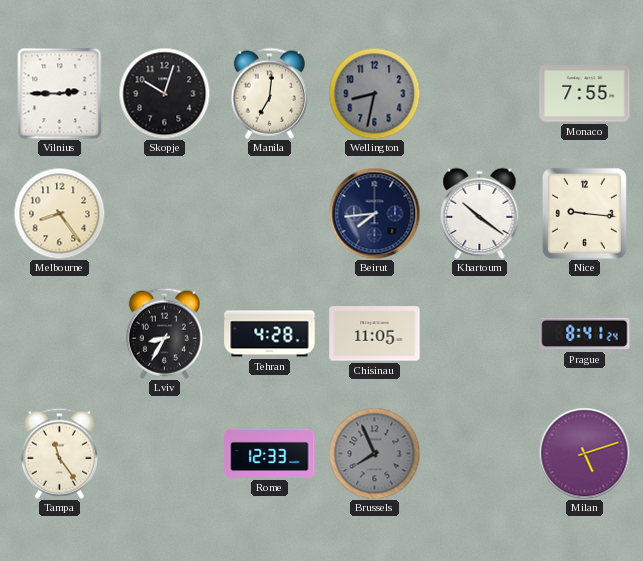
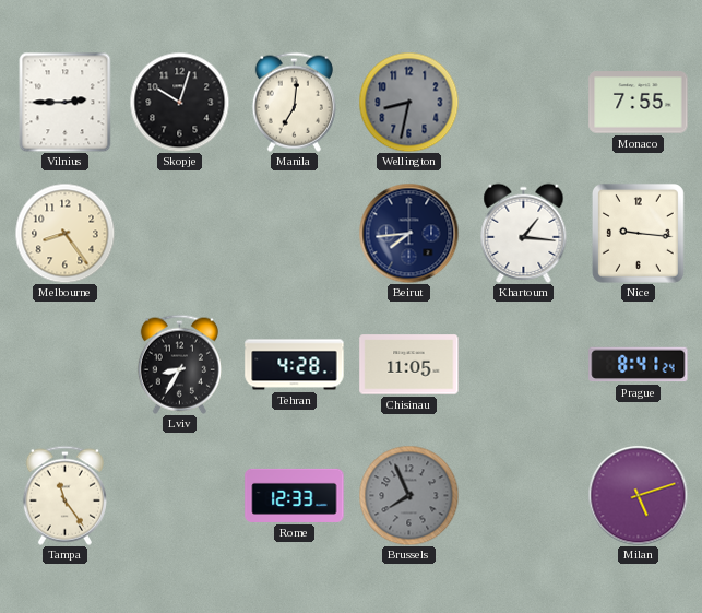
Khartoum: 10:21 -> 1:16
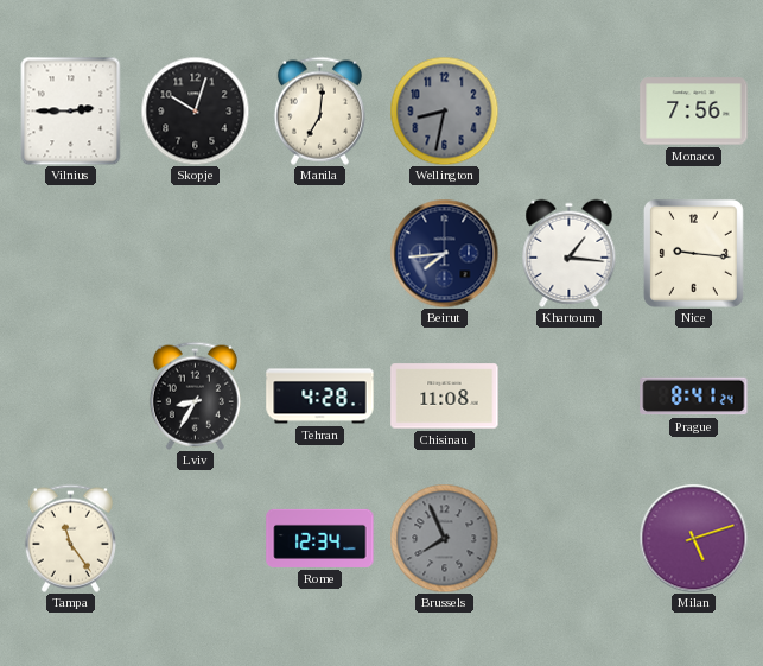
Monaco: 7:55 -> 7:56
Melbourne: 8:24 -> none
Chisinau: 11:05 -> 11:08
Rome: 12:33 -> 12:34
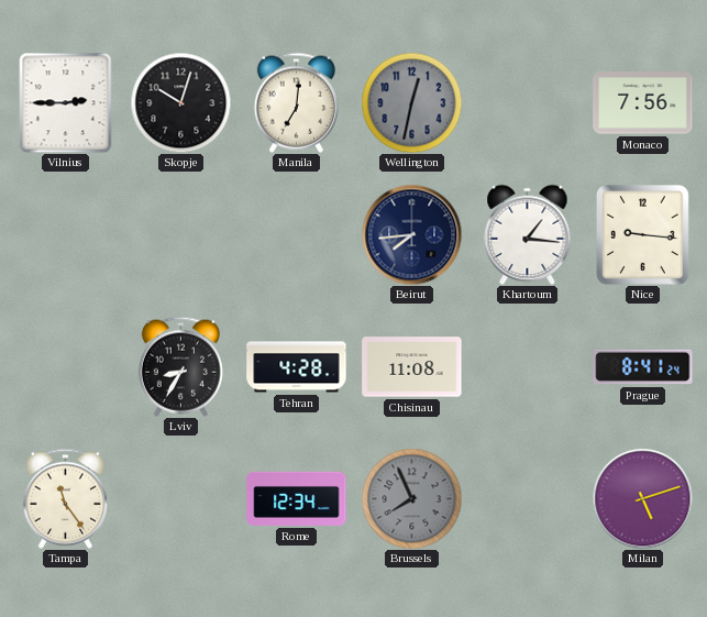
Wellington: 8:32 -> 12:32
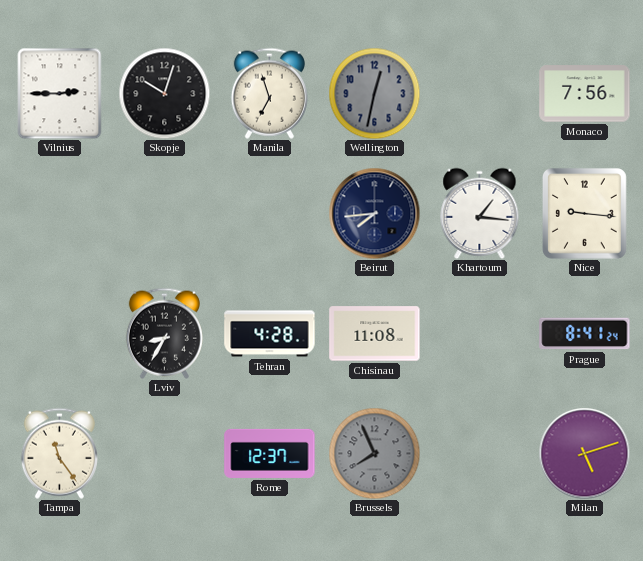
Manila: 7:01 -> 6:57
Rome: 12:34 -> 12:37
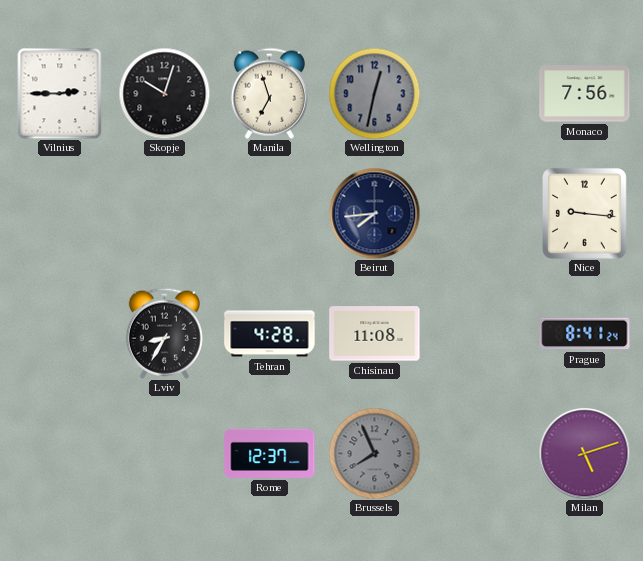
Khartoum: 1:16 -> none
Tampa: 11:24 -> none
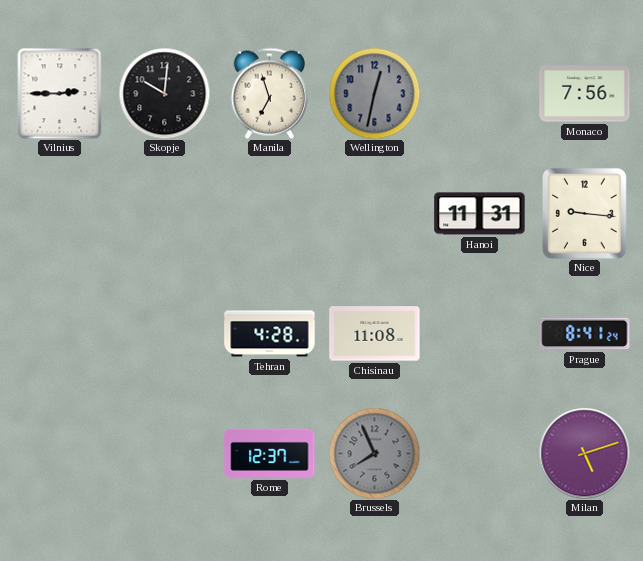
Skopje: 10:03 -> 10:01
Beirut: 7:44 -> none
Hanoi: none -> 11:31
Lviv: 8:35 -> none
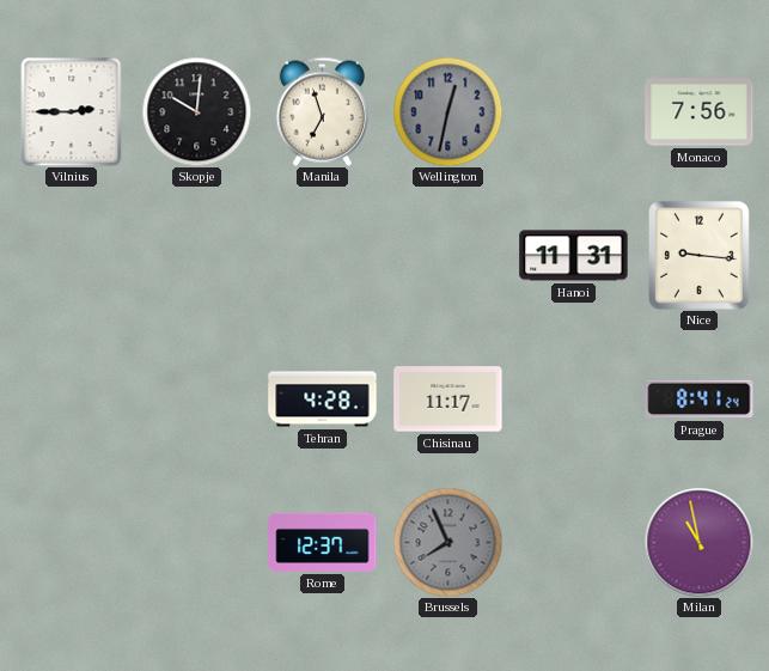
Chisinau: 11:08 -> 11:17
Milan: 5:12 -> 10:58
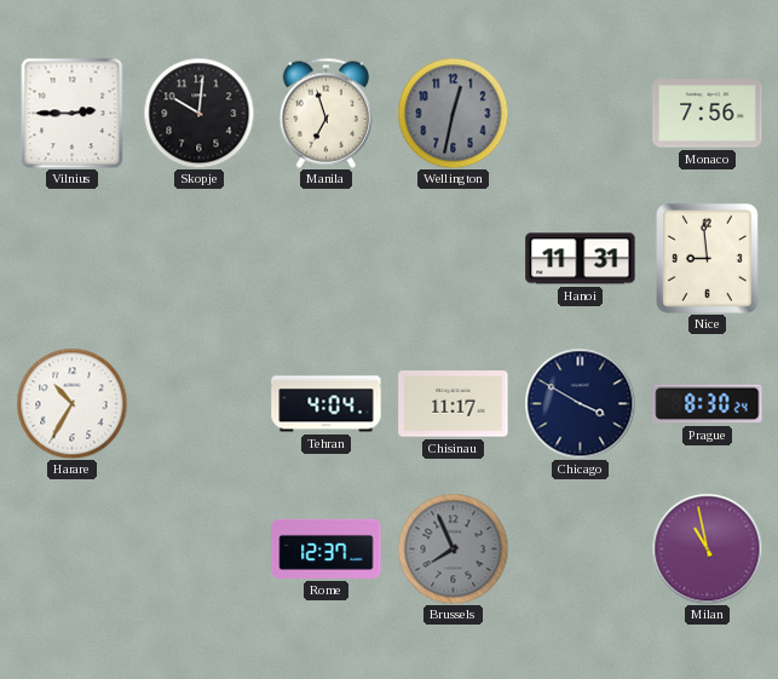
Nice: 9:16 -> 8:59
Harare: none -> 10:35
Tehran: 4:28 -> 4:04
Chicago: none -> 3:50
Prague: 8:41 -> 8:30
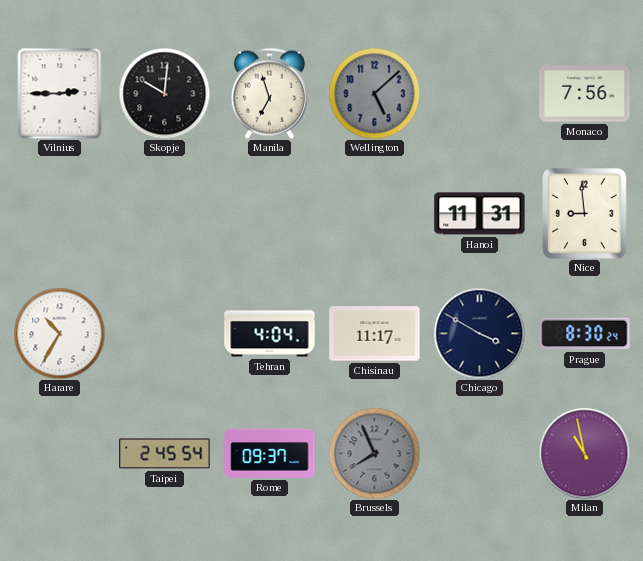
Wellington: 12:32 -> 5:08
Taipei: none -> 2:45
Rome: 12:37 -> 09:37
